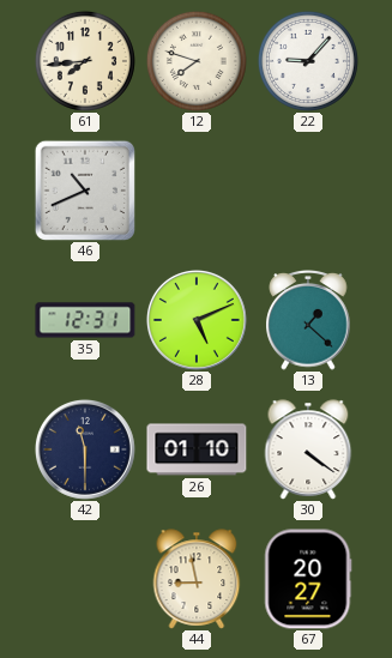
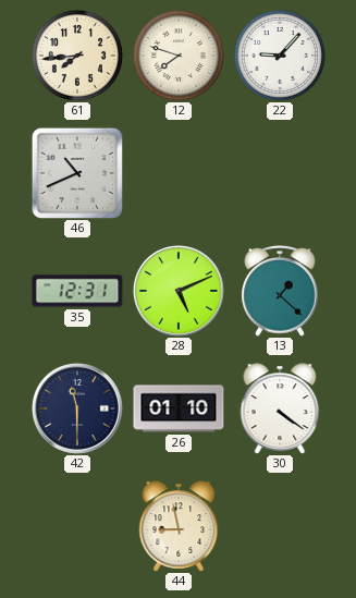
67: 20:27 -> none
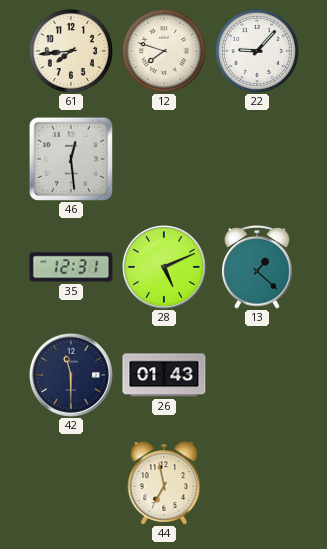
46: 10:41 -> 12:29
26: 01:10 -> 01:43
30: 4:21 -> none
44: 8:58 -> 6:58
